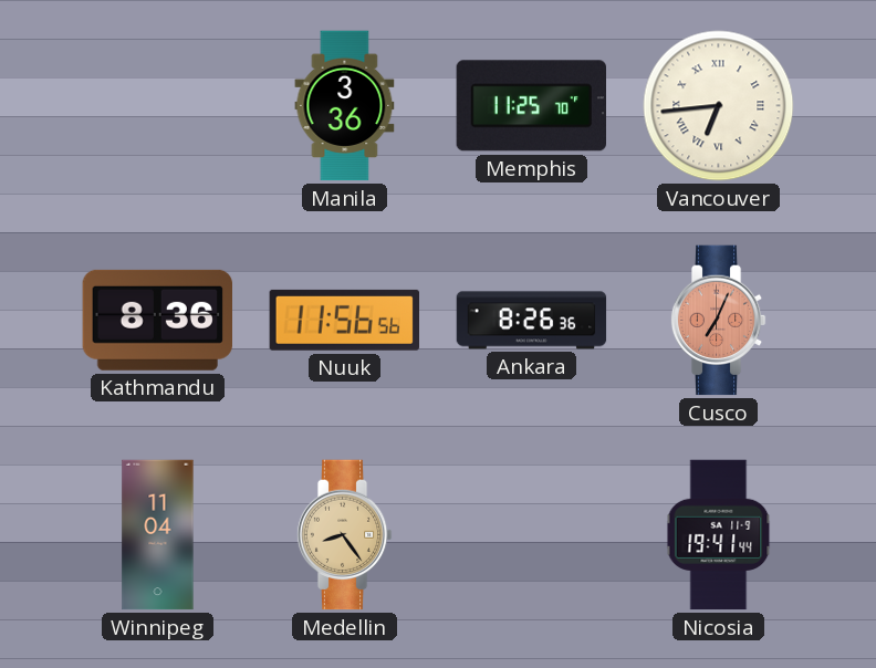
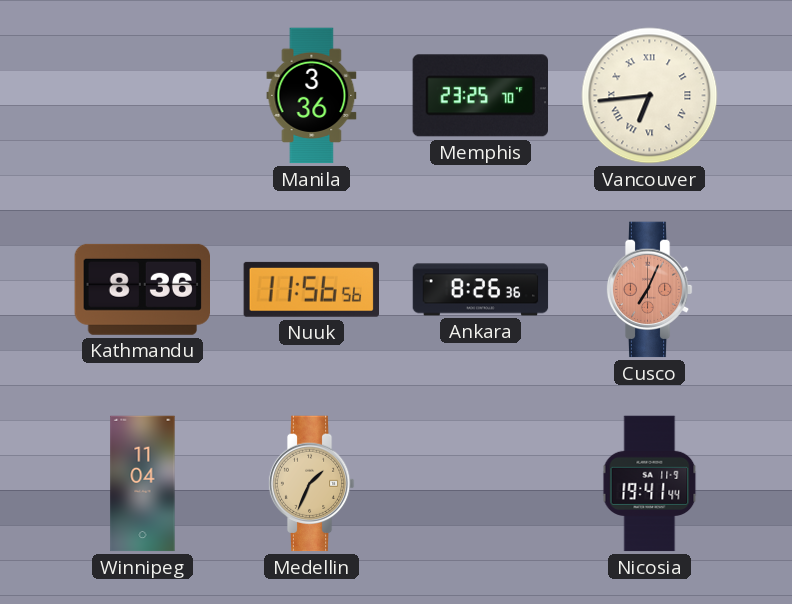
Memphis: 11:25 -> 23:25
Medellin: 8:24 -> 1:34
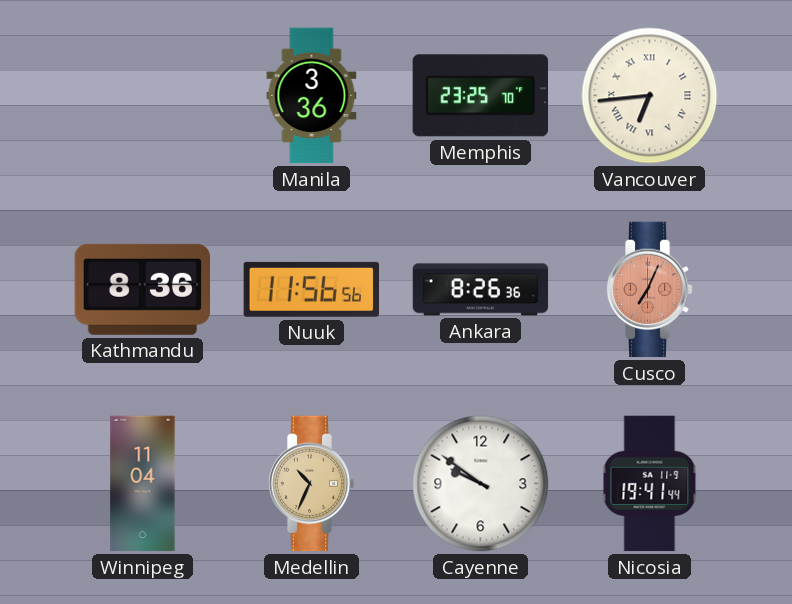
Medellin: 1:34 -> 10:34
Cayenne: none -> 9:51
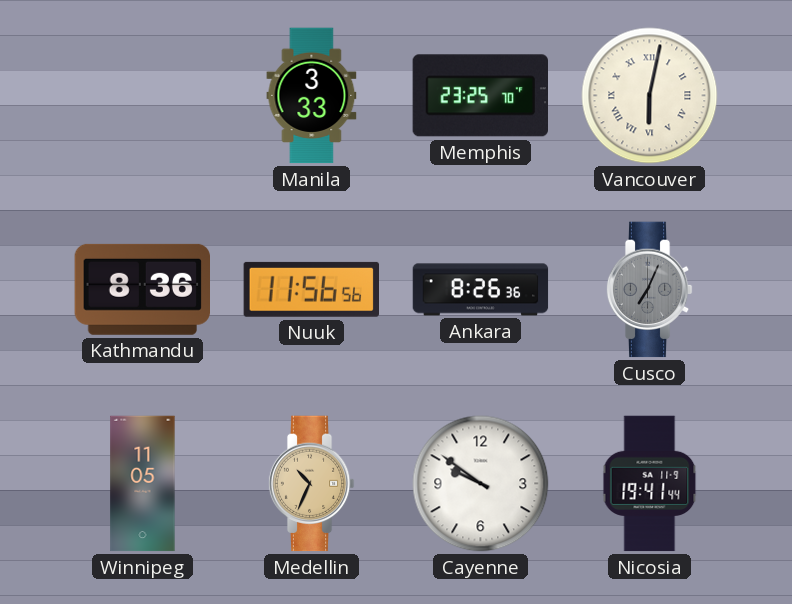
Manila: 3:36 -> 3:33
Vancouver: 6:44 -> 6:02
Cusco dial: salmon -> grey
Winnipeg: 11:04 -> 11:05
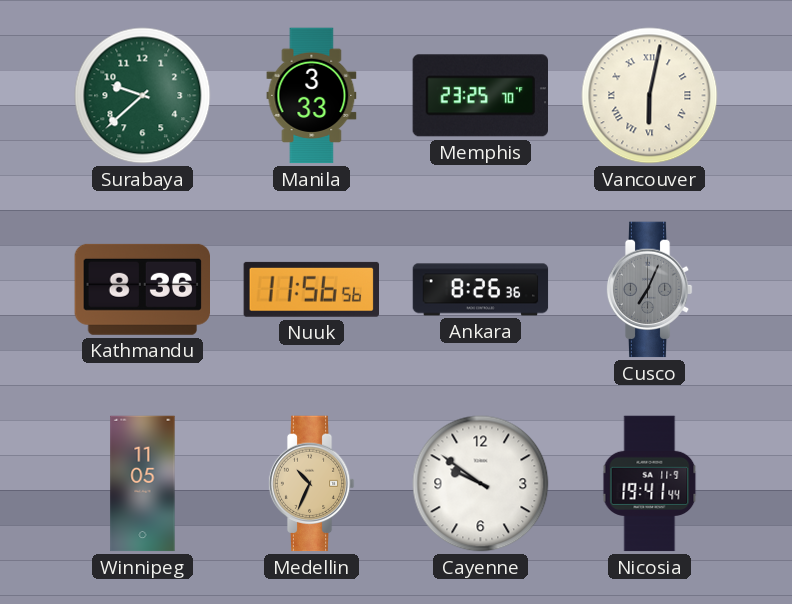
Surabaya: none -> 9:38
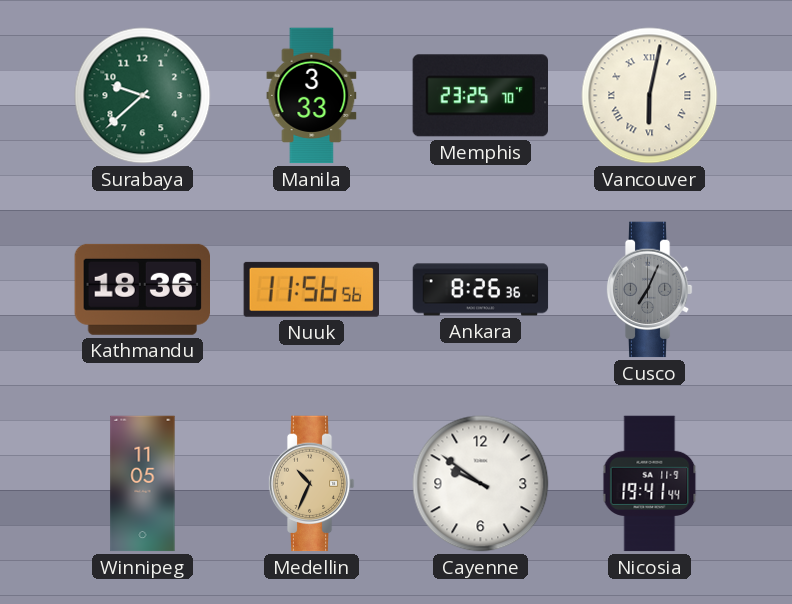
Kathmandu: 8:36 -> 18:36
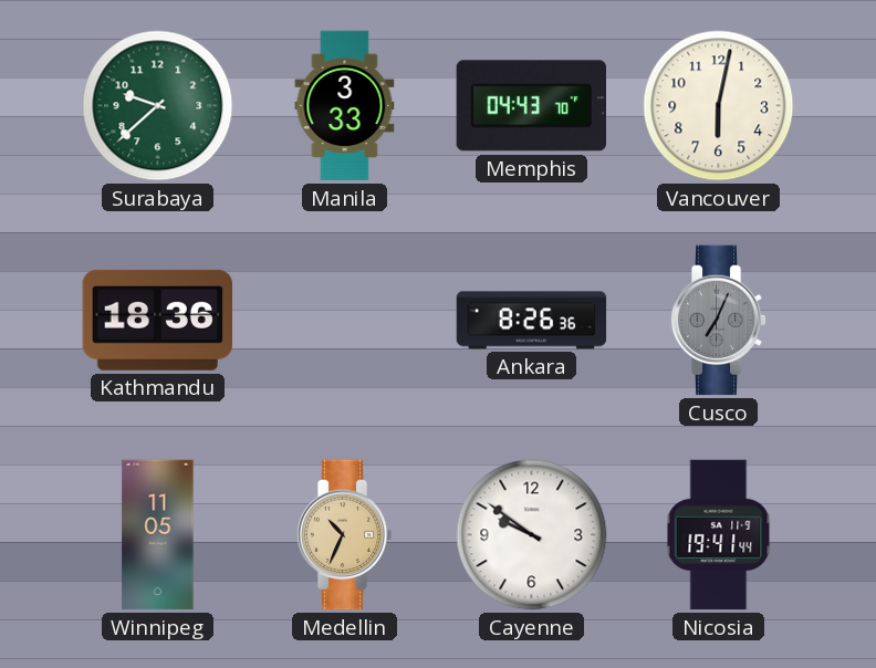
Memphis: 23:25 -> 04:43
Vancouver numerals: Roman -> Arabic
Nuuk: 11:56 -> none
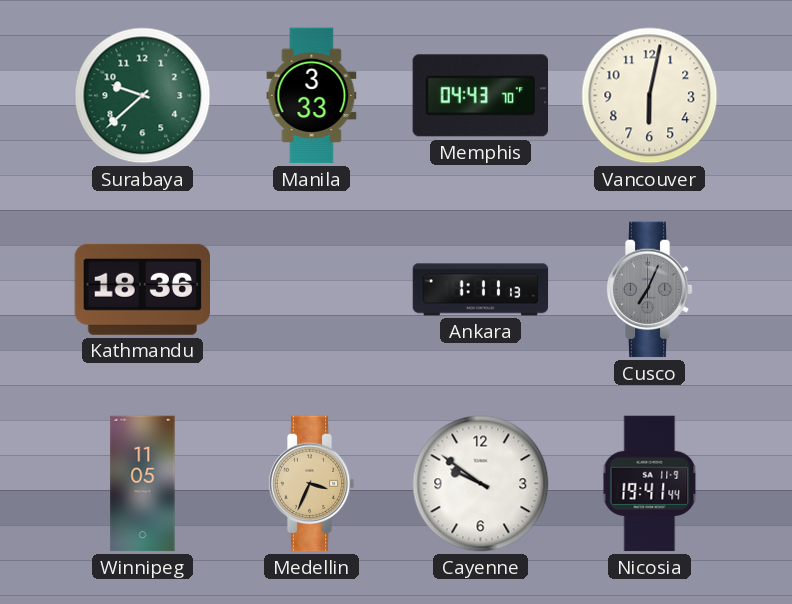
Ankara: 8:26 -> 1:11
Medellin: 10:34 -> 3:34
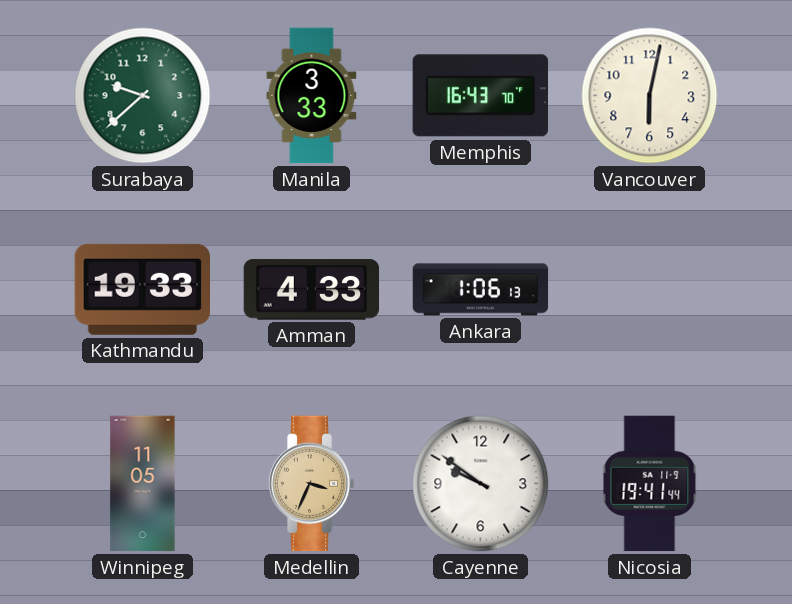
Memphis: 04:43 -> 16:43
Kathmandu: 18:36 -> 19:33
Amman: none -> 4:33
Ankara: 1:11 -> 1:06
Cusco: 7:04 -> none
